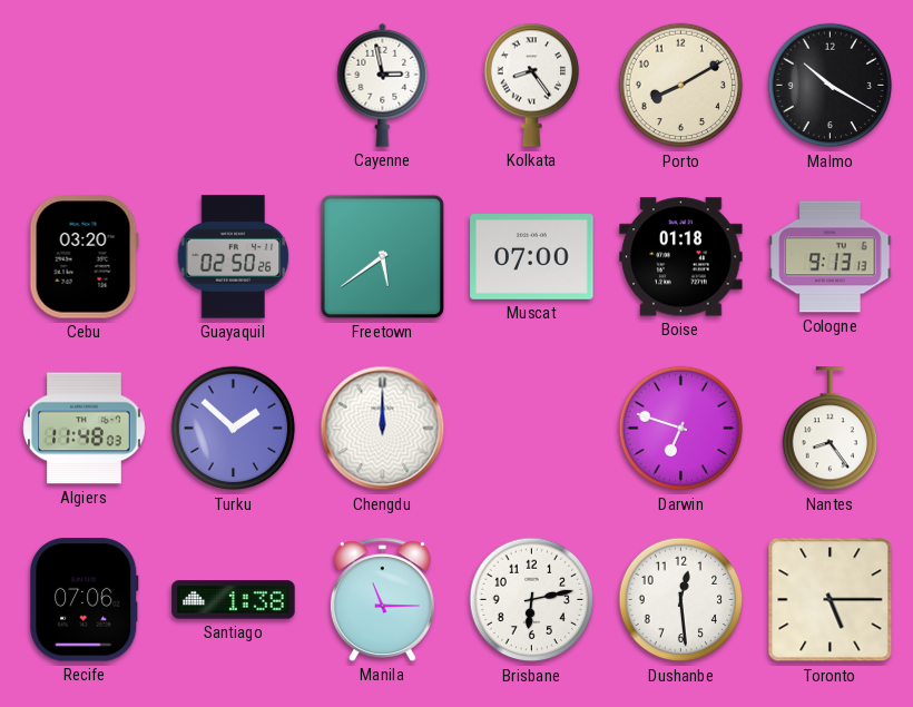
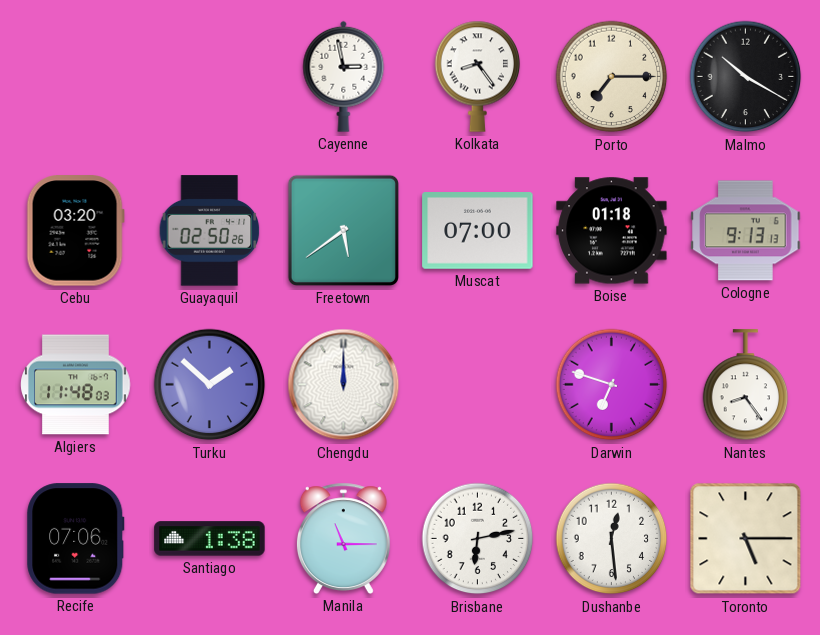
Porto: 8:10 -> 7:15
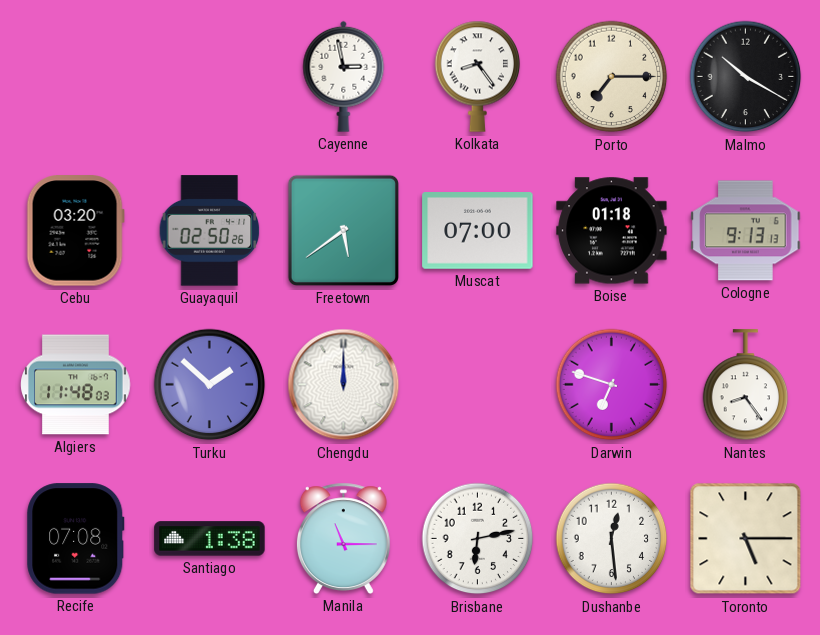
Recife: 07:06 -> 07:08
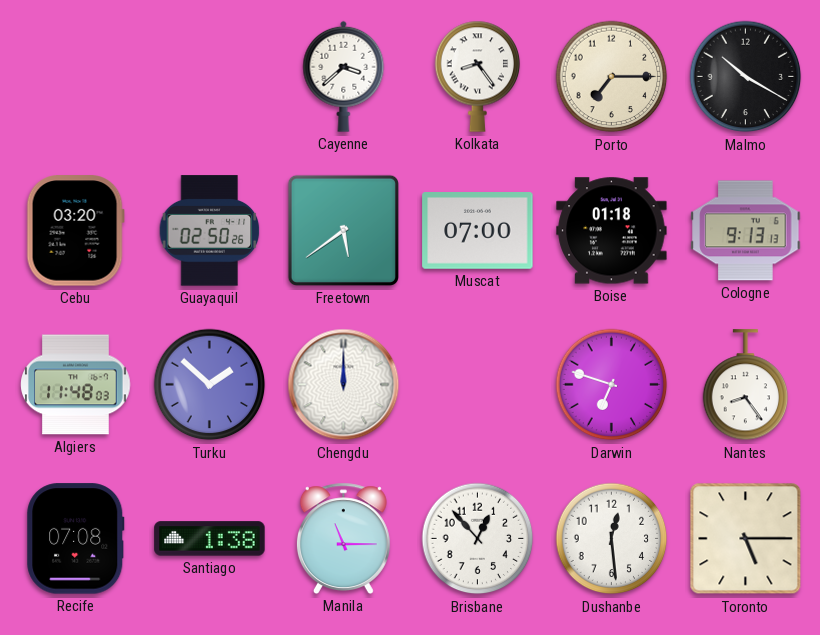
Cayenne: 2:58 -> 3:38
Brisbane: 6:13 -> 12:53
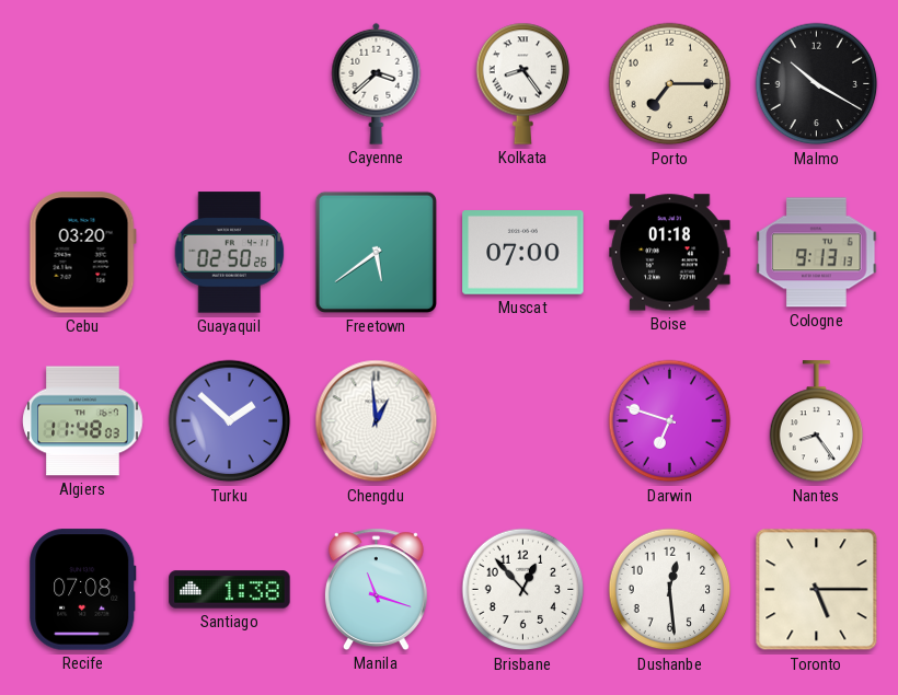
Chengdu: 12:00 -> 12:59
Manila: 11:15 -> 11:18
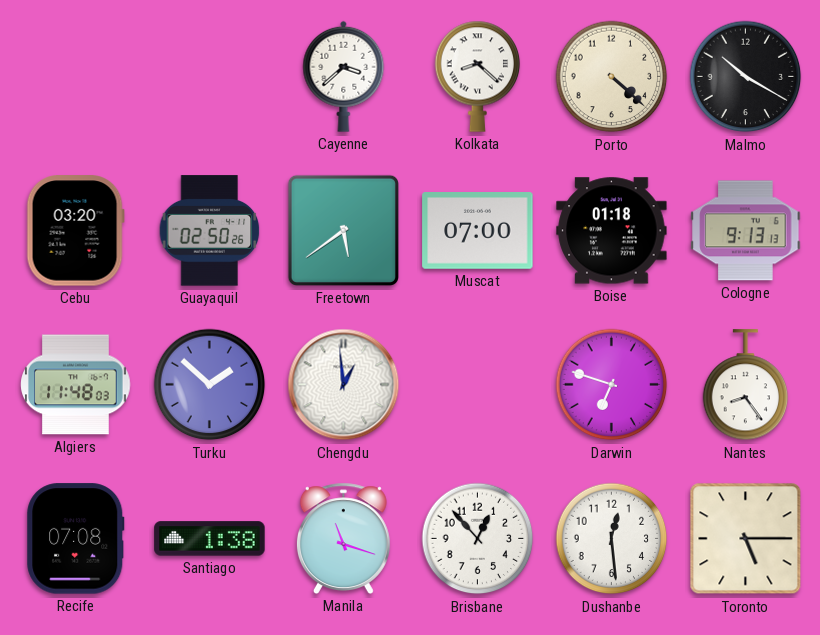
Kolkata: 8:24 -> 8:22
Porto: 7:15 -> 4:22
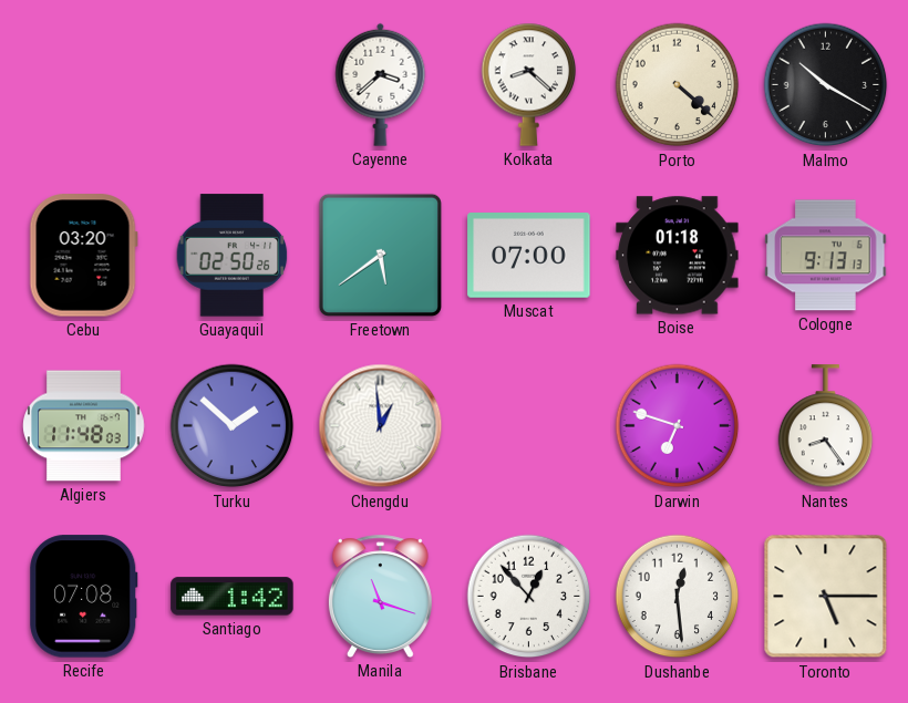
Santiago: 1:38 -> 1:42
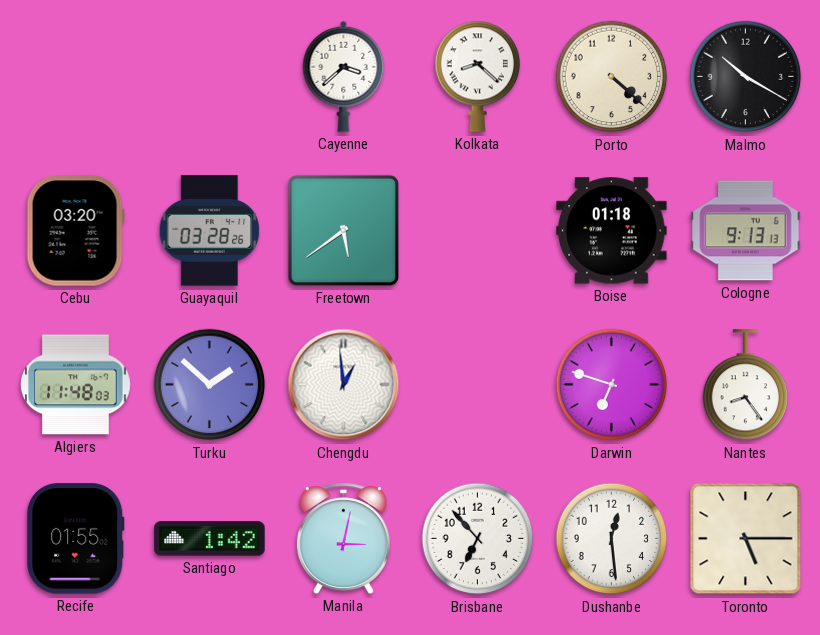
Guayaquil: 02:50 -> 03:28
Muscat: 07:00 -> none
Recife: 07:08 -> 01:55
Manila: 11:18 -> 3:02
Brisbane: 12:53 -> 6:53
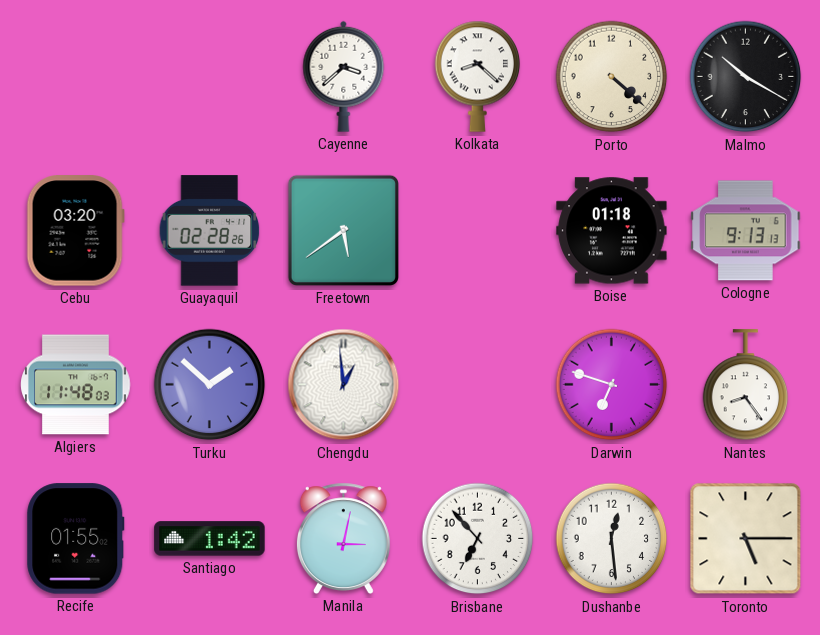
Guayaquil: 03:28 -> 02:28
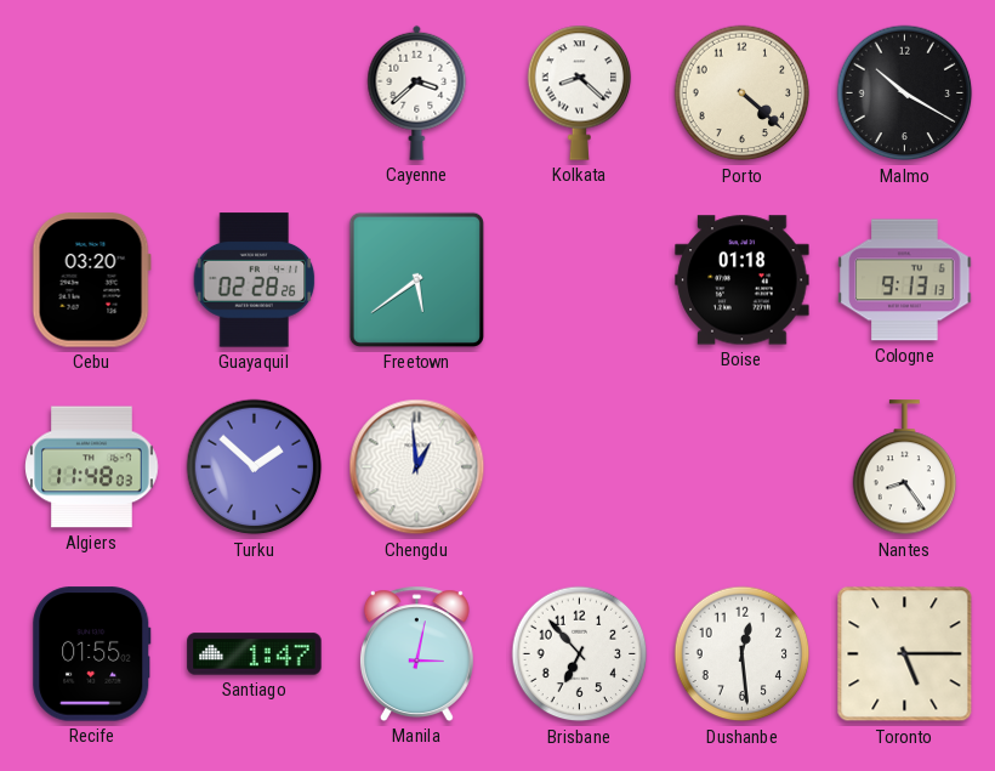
Darwin: 6:48 -> none
Santiago: 1:42 -> 1:47
